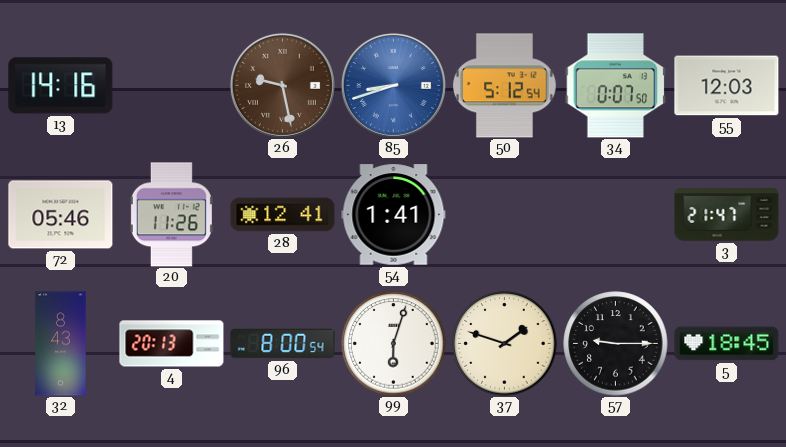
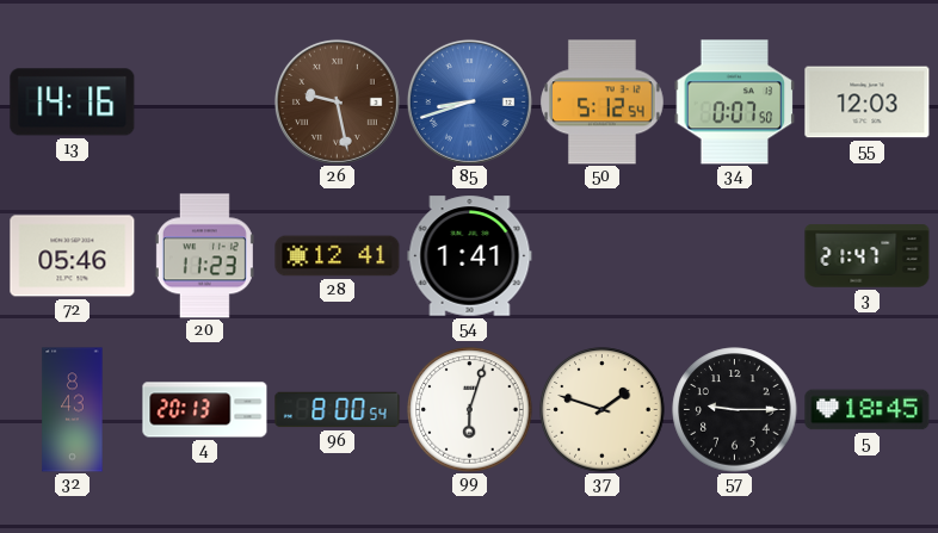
20: 11:26 -> 11:23
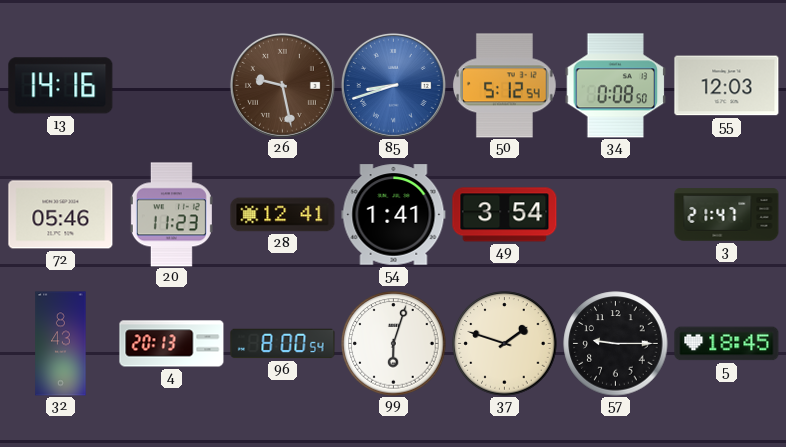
34: 0:07 -> 0:08
49: none -> 3:54
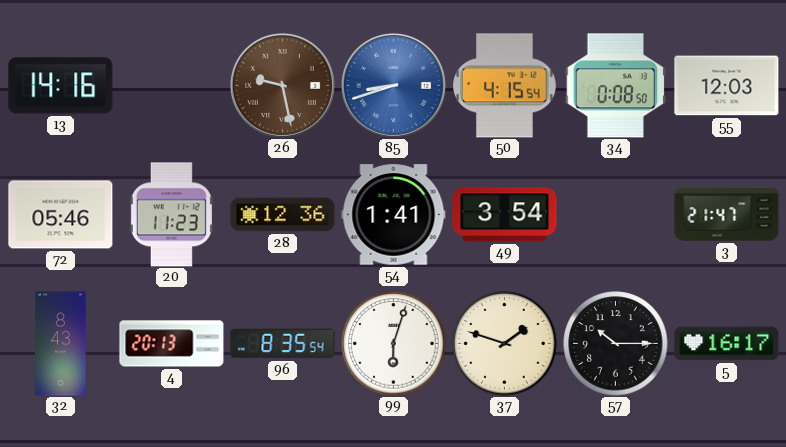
50: 5:12 -> 4:15
28: 12:41 -> 12:36
96: 8:00 -> 8:35
57: 9:15 -> 10:15
5: 18:45 -> 16:17
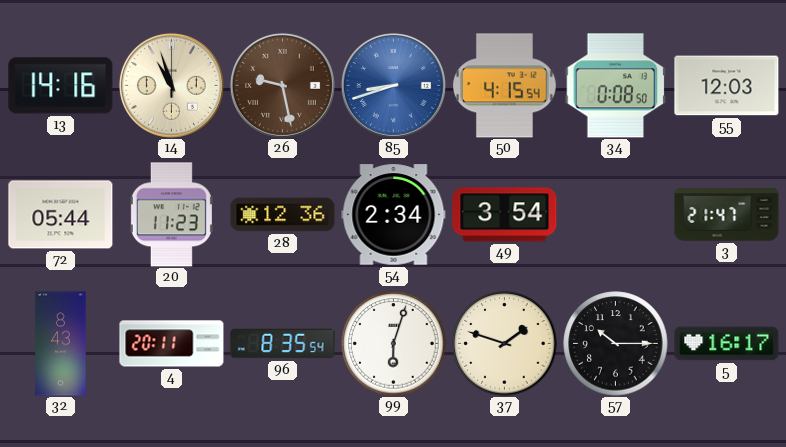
14: none -> 10:57
72: 05:46 -> 05:44
54: 1:41 -> 2:34
4: 20:13 -> 20:11
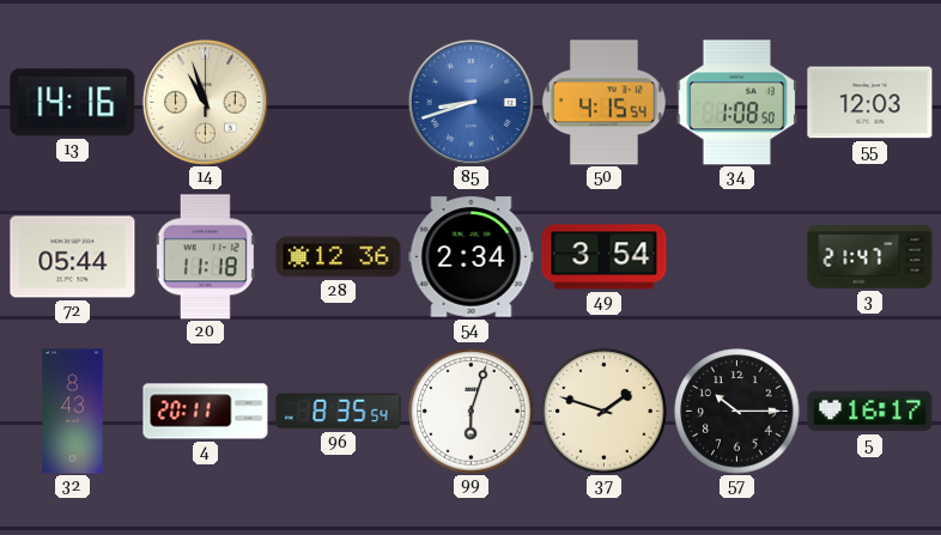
26: 9:28 -> none
34: 0:08 -> 1:08
20: 11:23 -> 11:18
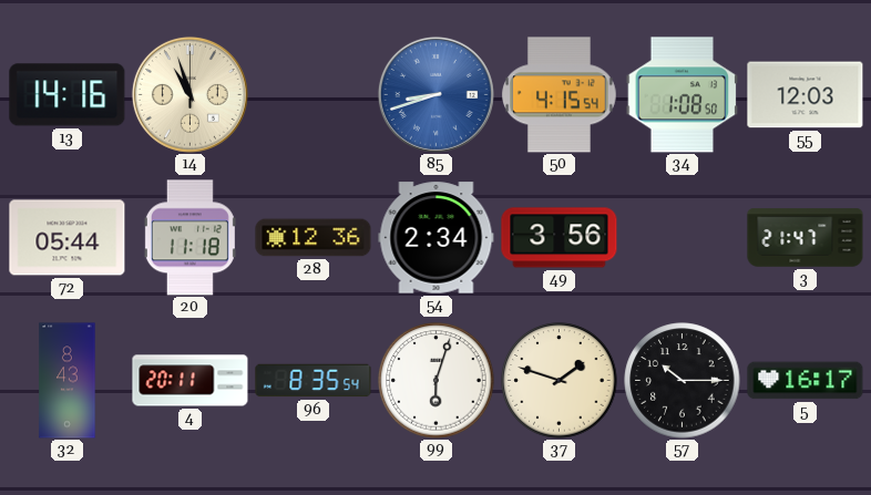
49: 3:54 -> 3:56
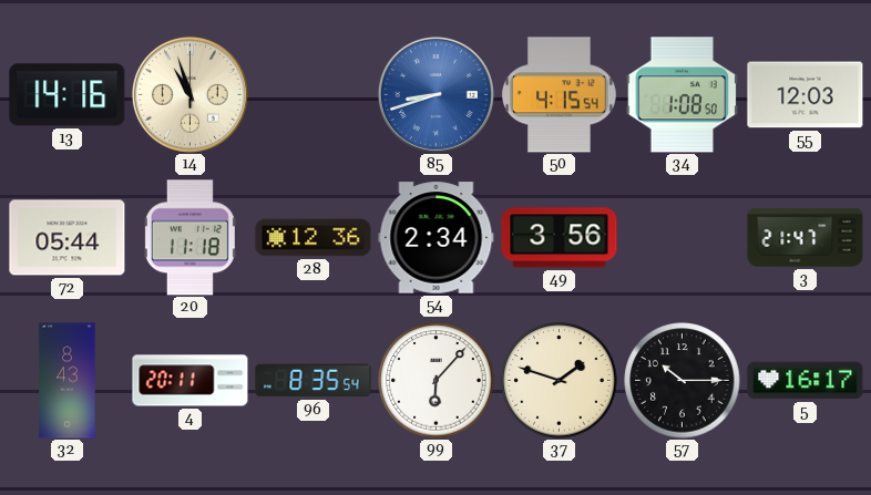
99: 6:03 -> 6:07
